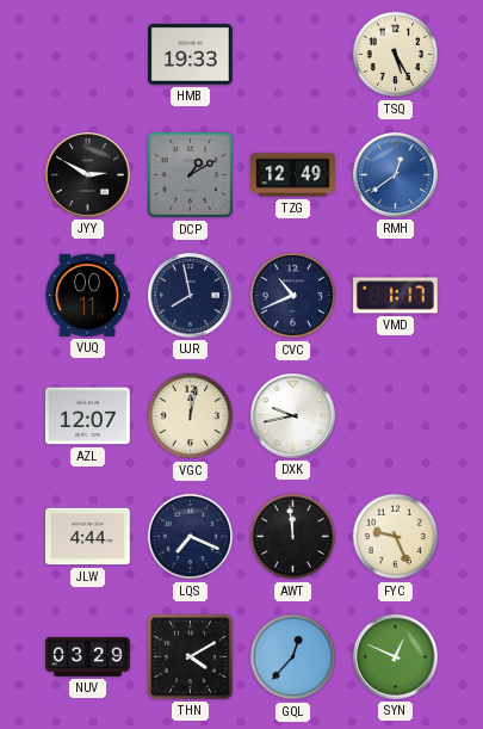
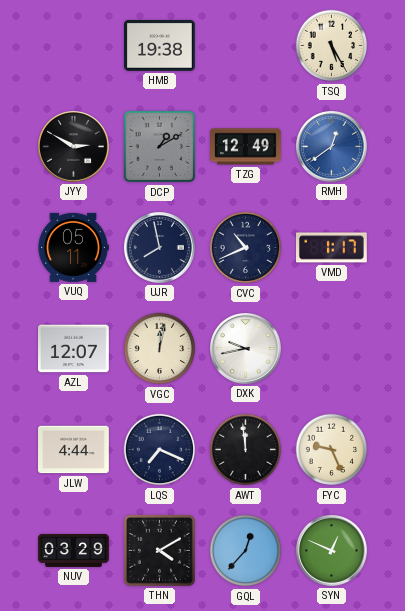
HMB: 19:33 -> 19:38
VUQ: 00:11 -> 05:11
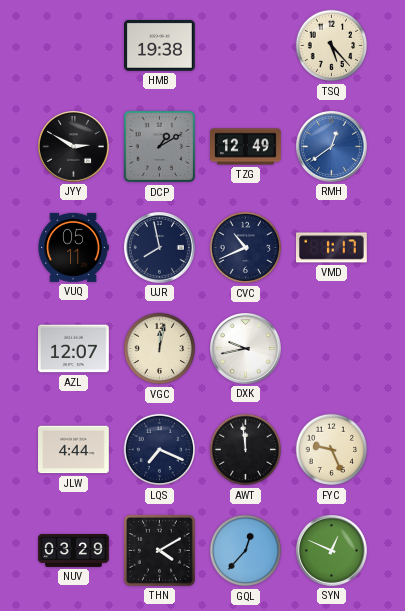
TSQ: 5:25 -> 5:23
